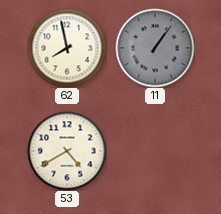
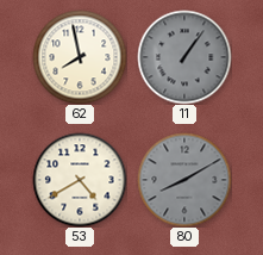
80: none -> 8:10
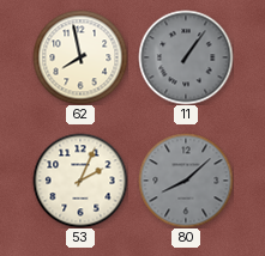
53: 4:40 -> 2:04
80: 8:10 -> 8:08
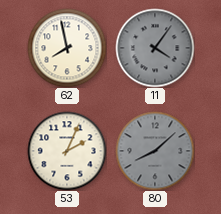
11: 1:06 -> 4:06
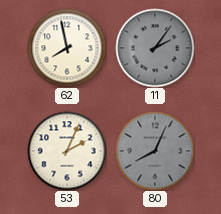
11: 4:06 -> 2:06
80: 8:08 -> 8:04
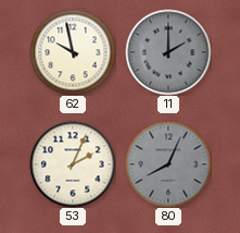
62: 7:58 -> 9:58
11: 2:06 -> 2:00
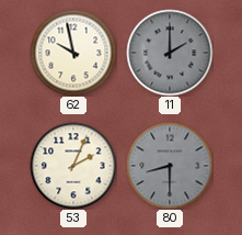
80: 8:04 -> 8:30
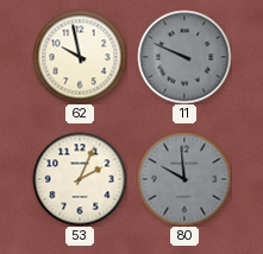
11: 2:00 -> 9:49
80: 8:30 -> 9:59
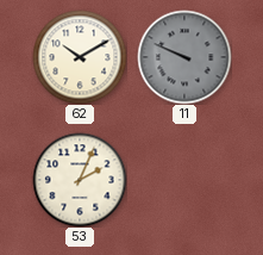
62: 9:58 -> 10:10
80: 9:59 -> none
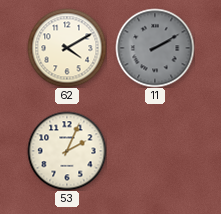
62: 10:10 -> 4:10
11: 9:49 -> 2:10
